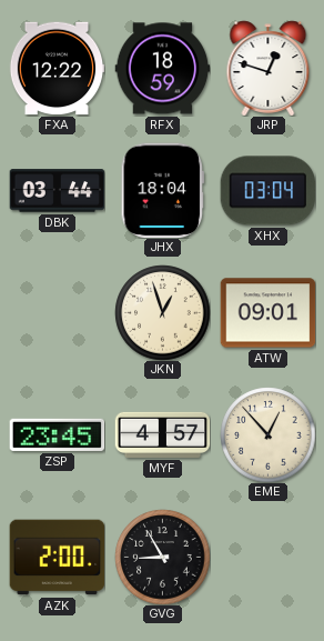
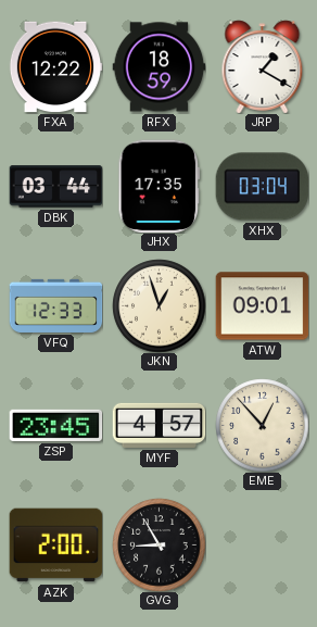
JRP: 12:48 -> 1:20
JHX: 18:04 -> 17:35
VFQ: none -> 12:33
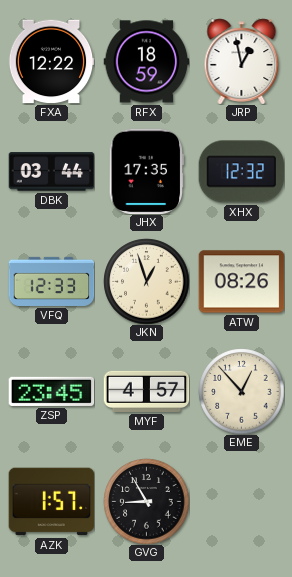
JRP: 1:20 -> 12:58
XHX: 03:04 -> 12:32
ATW: 09:01 -> 08:26
AZK: 2:00 -> 1:57
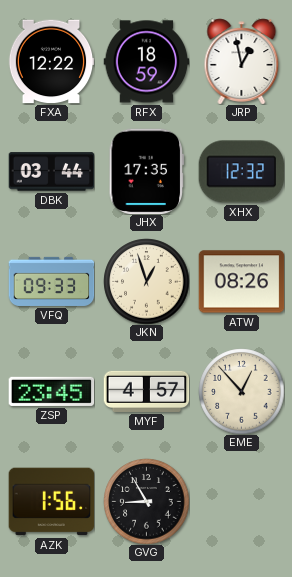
VFQ: 12:33 -> 09:33
AZK: 1:57 -> 1:56
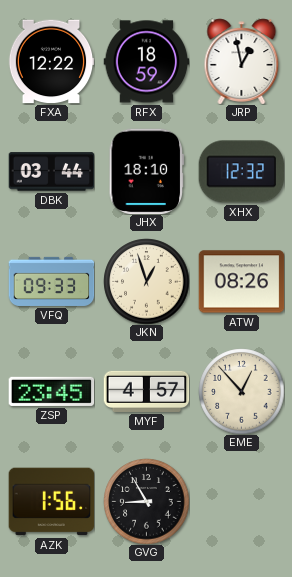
JHX: 17:35 -> 18:10
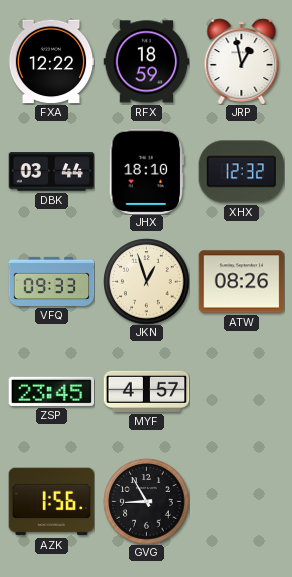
EME: 12:53 -> none
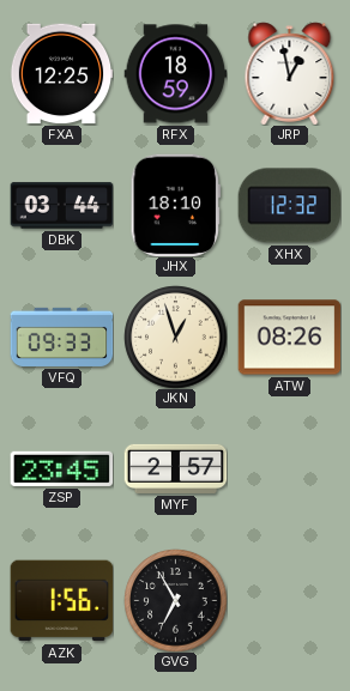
FXA: 12:22 -> 12:25
MYF: 4:57 -> 2:57
GVG: 8:55 -> 6:55
